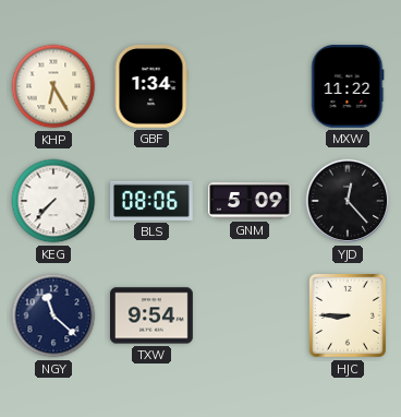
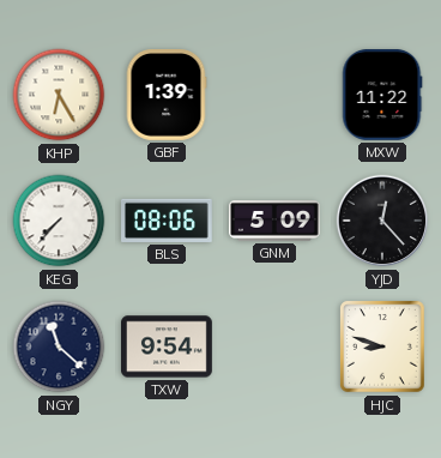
GBF: 1:34 -> 1:39
HJC: 8:45 -> 8:48
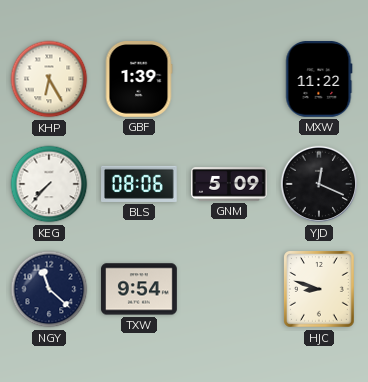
YJD: 12:23 -> 12:19
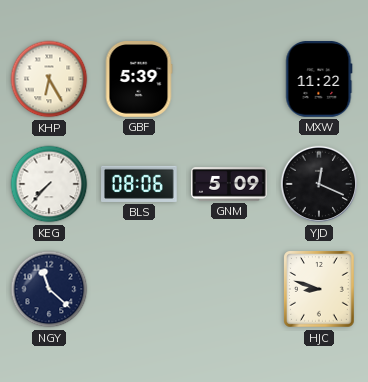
GBF: 1:39 -> 5:39
TXW: 9:54 -> none
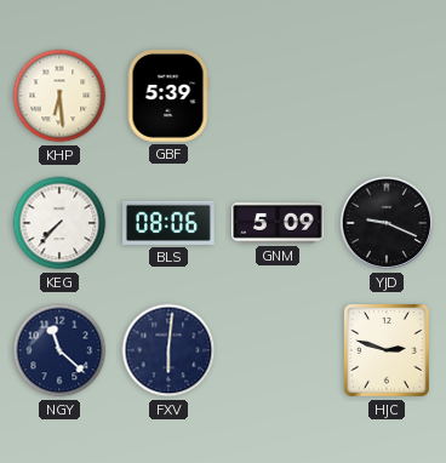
KHP: 6:25 -> 6:29
MXW: 11:22 -> none
YJD: 12:19 -> 9:19
FXV: none -> 6:01
HJC: 8:48 -> 2:48
